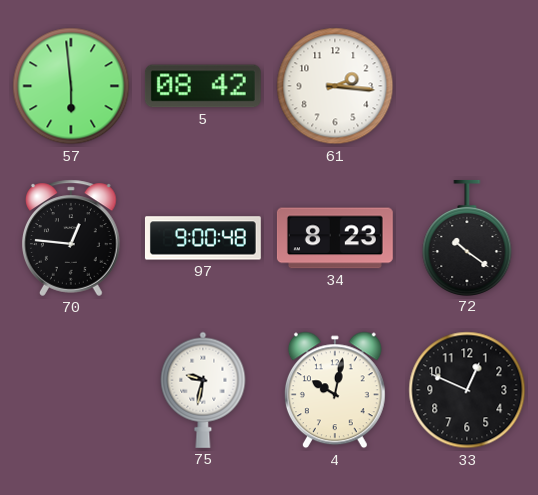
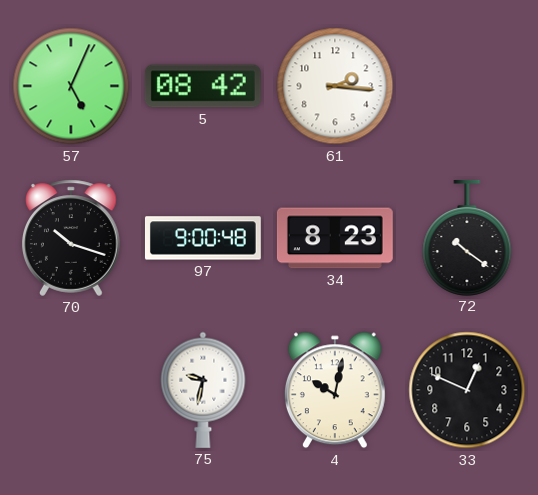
57: 5:59 -> 5:04
70: 12:46 -> 10:18
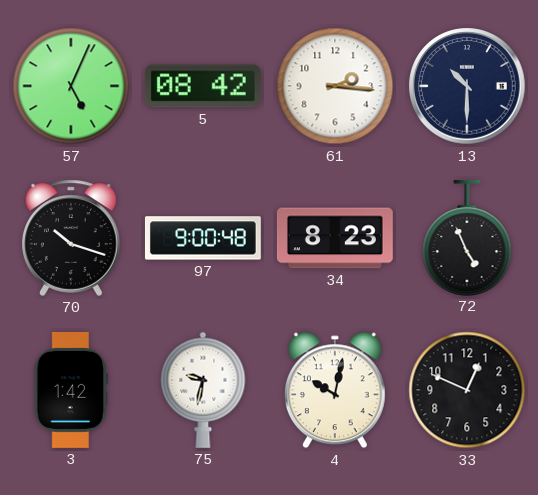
13: none -> 10:30
72: 10:21 -> 4:56
3: none -> 1:42
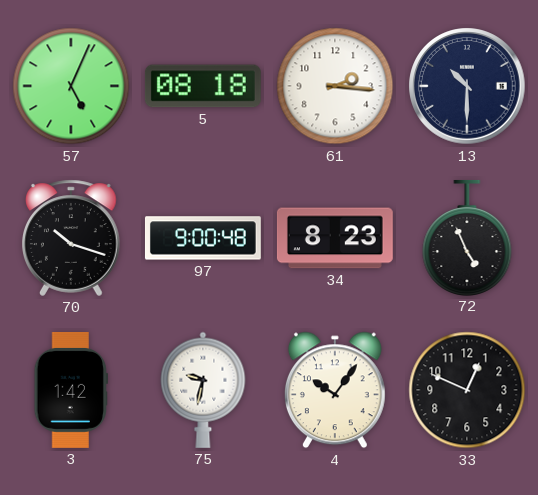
5: 08:42 -> 08:18
4: 10:02 -> 10:06
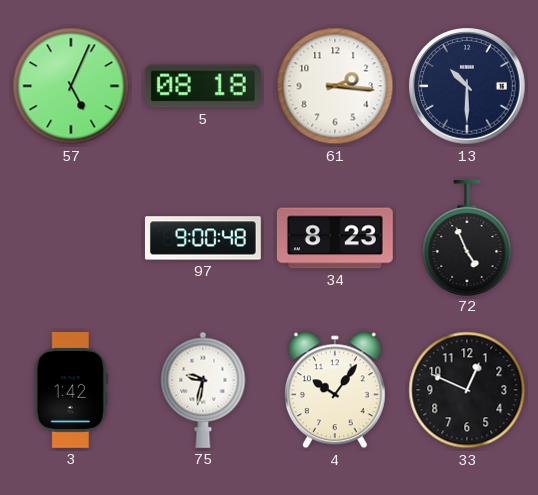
70: 10:18 -> none
